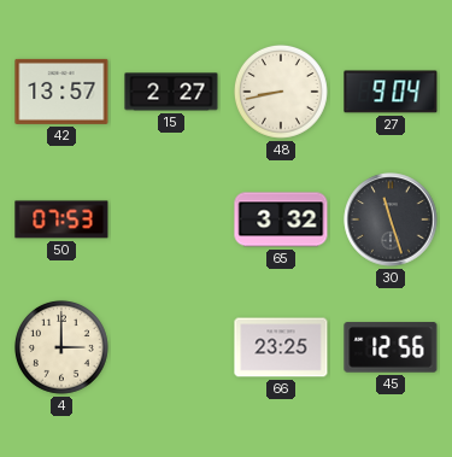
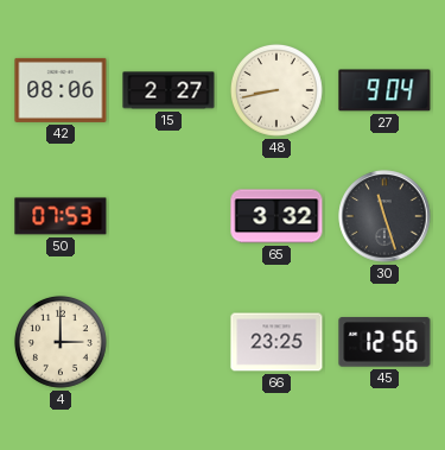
42: 13:57 -> 08:06
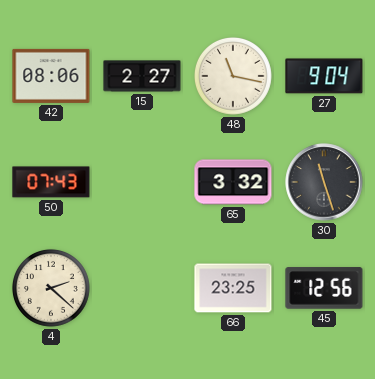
48: 8:43 -> 11:17
50: 07:53 -> 07:43
4: 3:00 -> 2:22
